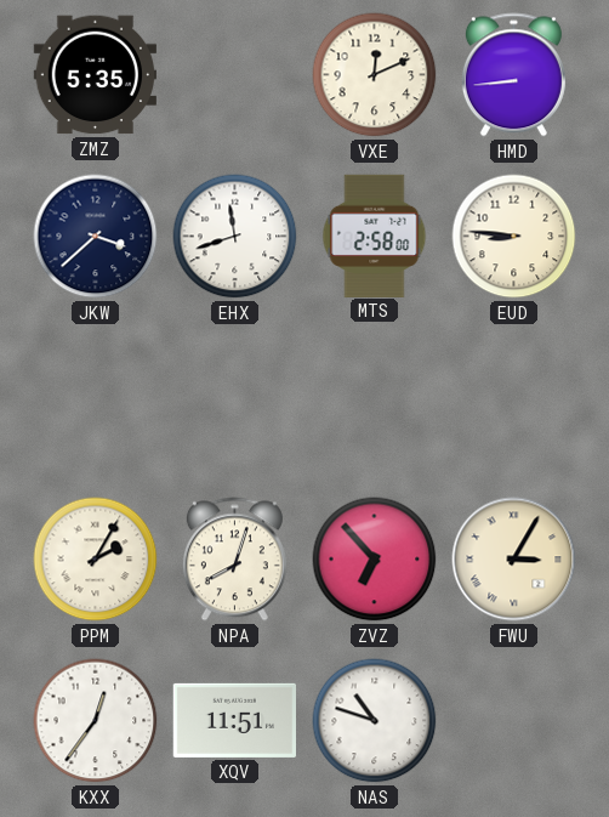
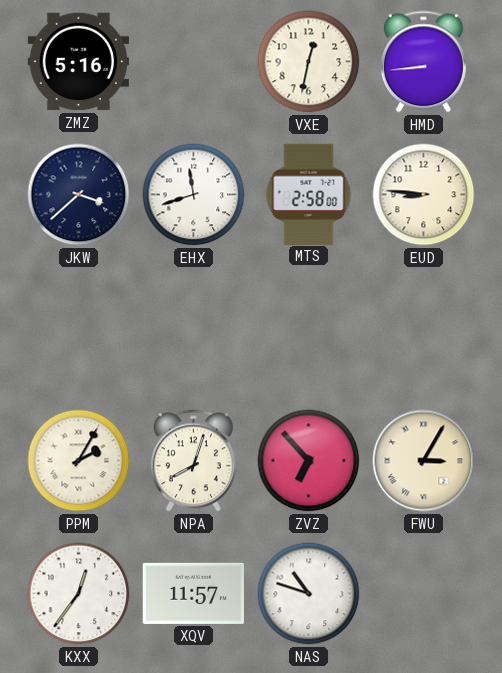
ZMZ: 5:35 -> 5:16
VXE: 12:11 -> 12:32
XQV: 11:51 -> 11:57
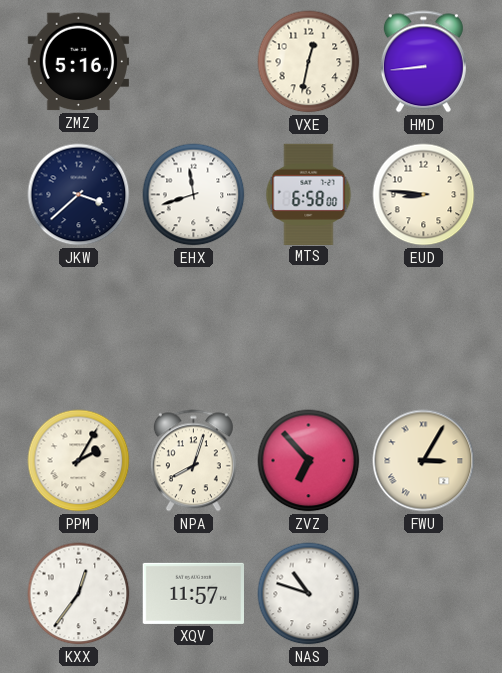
MTS: 2:58 -> 6:58
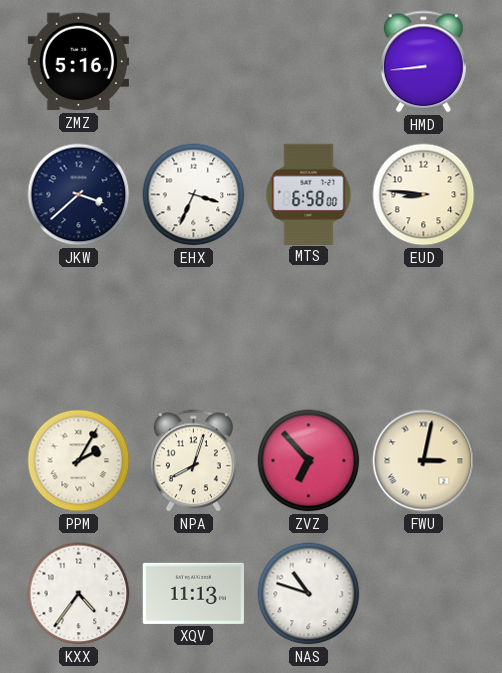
VXE: 12:32 -> none
EHX: 11:42 -> 3:34
FWU: 3:05 -> 3:02
KXX: 12:36 -> 4:36
XQV: 11:57 -> 11:13
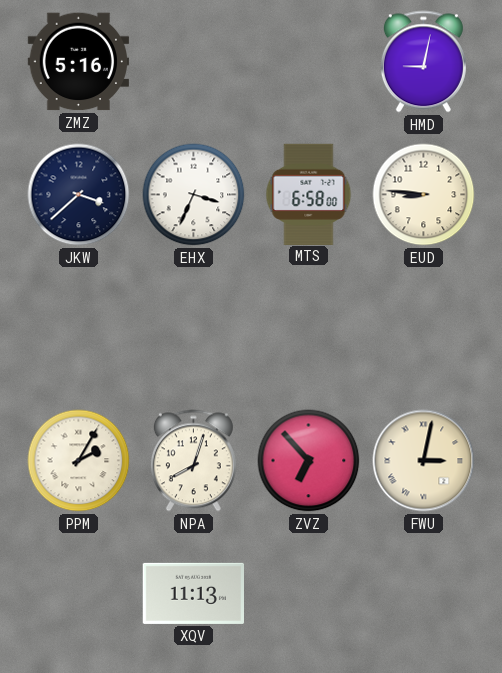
HMD: 8:44 -> 9:02
KXX: 4:36 -> none
NAS: 10:48 -> none
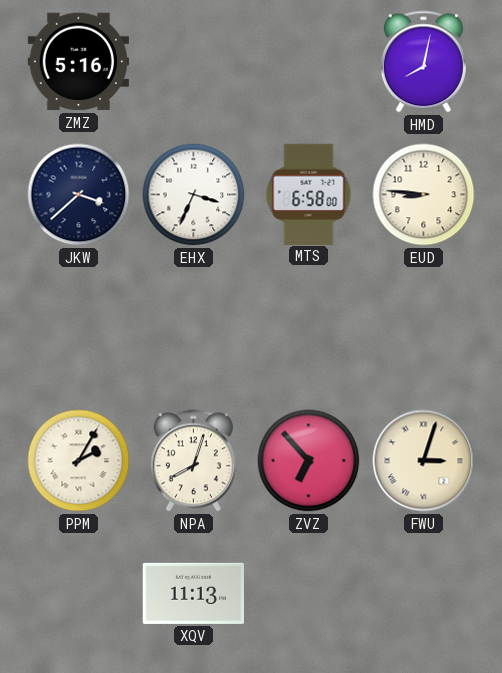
HMD: 9:02 -> 8:02
FWU: 3:02 -> 3:03
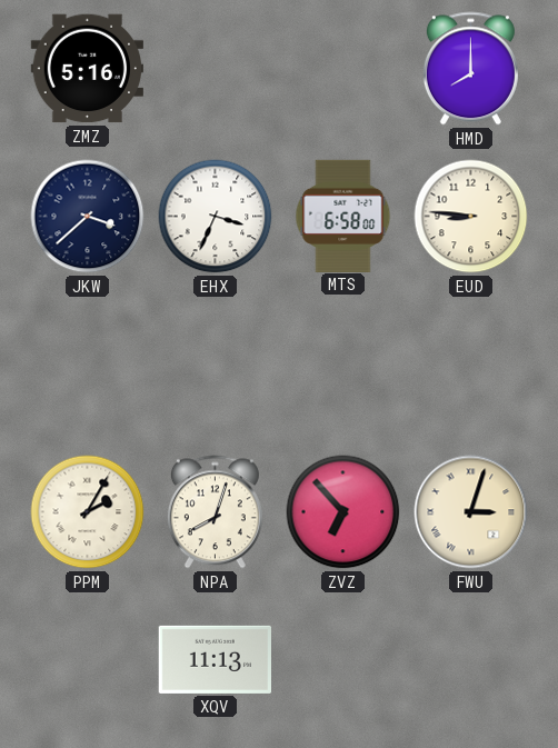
HMD: 8:02 -> 8:00
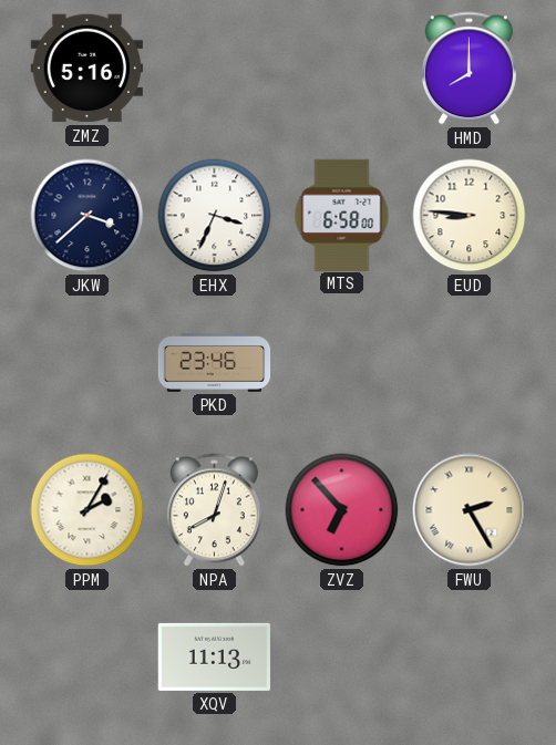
PKD: none -> 23:46
FWU: 3:03 -> 2:25
